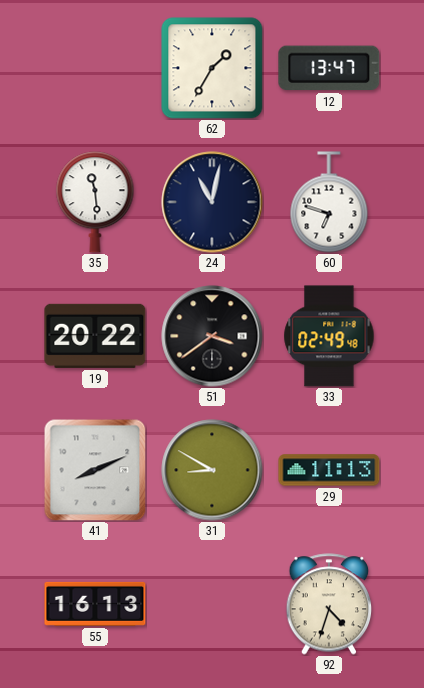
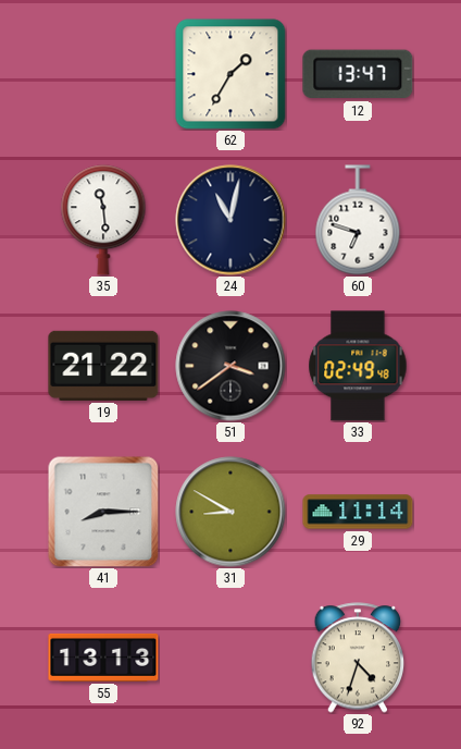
19: 20:22 -> 21:22
41: 8:11 -> 8:15
29: 11:13 -> 11:14
55: 16:13 -> 13:13
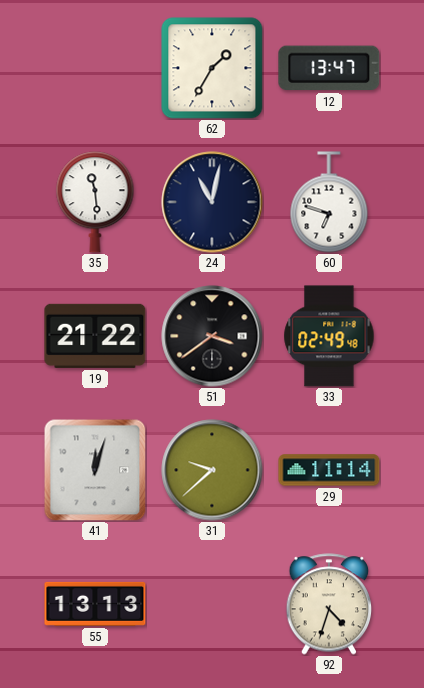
41: 8:15 -> 12:03
31: 8:50 -> 9:38
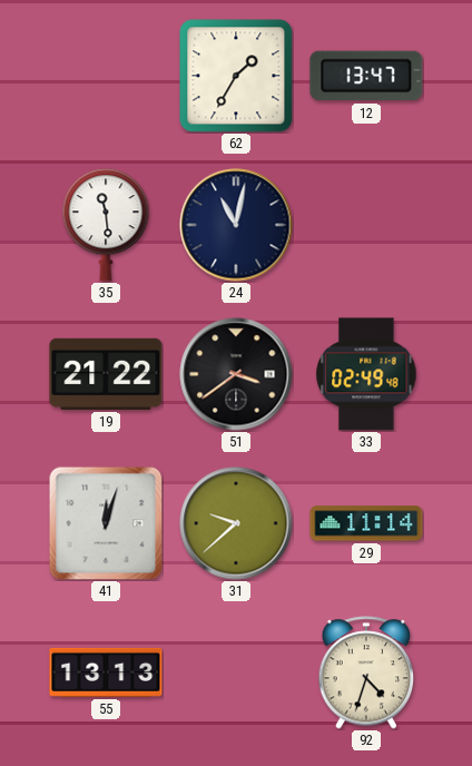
60: 6:48 -> none
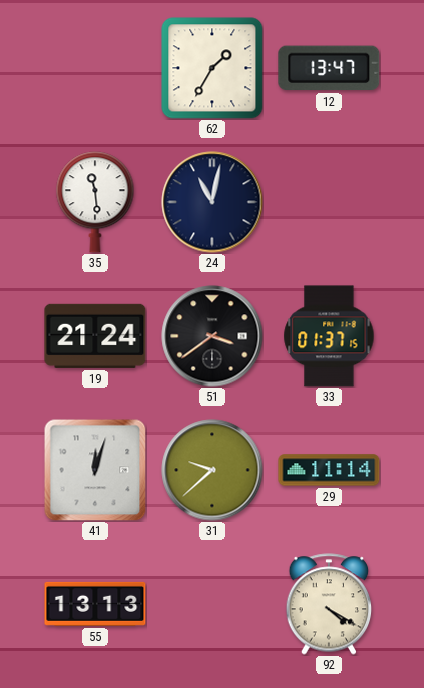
19: 21:22 -> 21:24
33: 02:49 -> 01:37
92: 4:33 -> 4:20
